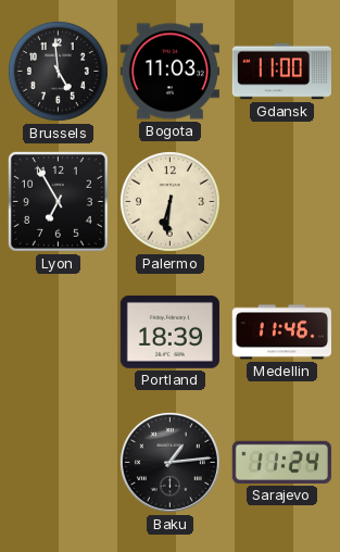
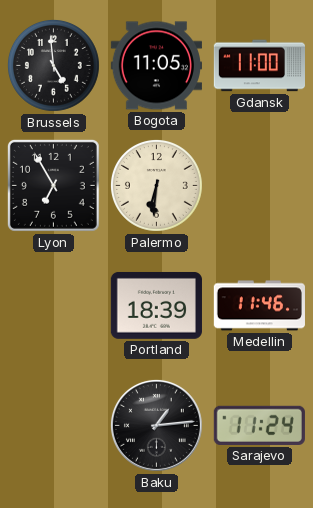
Bogota: 11:03 -> 11:05
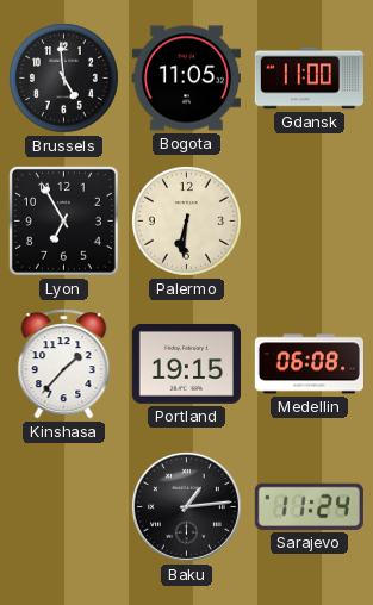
Kinshasa: none -> 1:37
Portland: 18:39 -> 19:15
Medellin: 11:46 -> 06:08
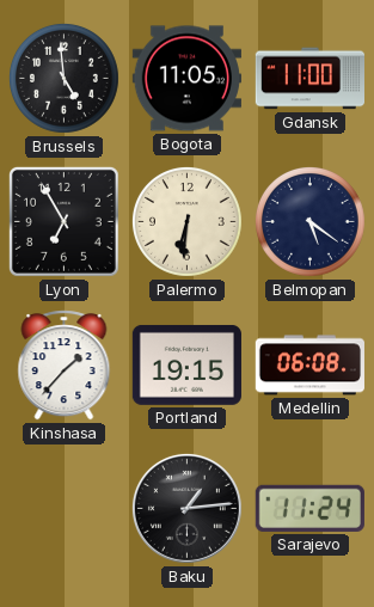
Belmopan: none -> 5:21
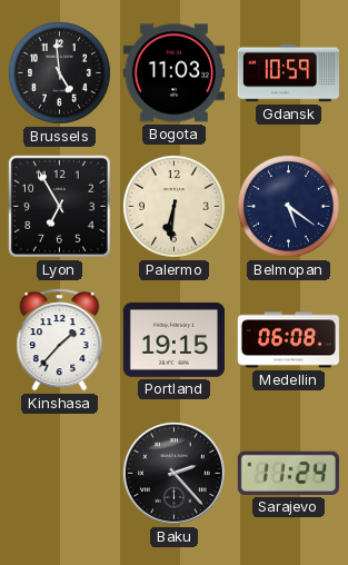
Bogota: 11:05 -> 11:03
Gdansk: 11:00 -> 10:59
Baku: 1:14 -> 2:23
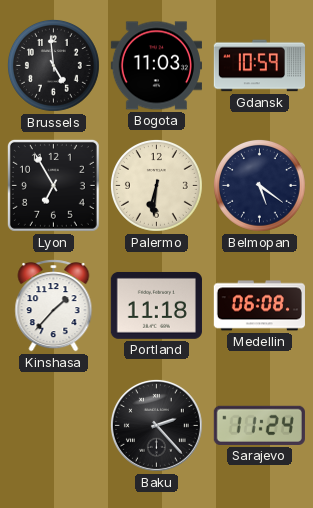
Portland: 19:15 -> 11:18
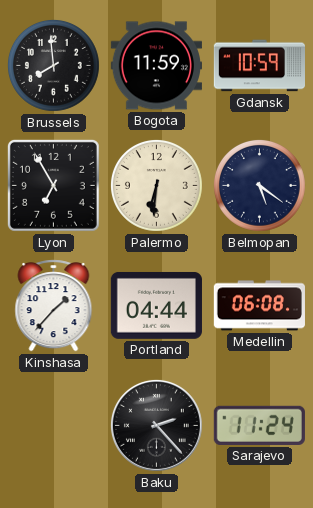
Brussels: 4:59 -> 7:59
Bogota: 11:03 -> 11:59
Portland: 11:18 -> 04:44
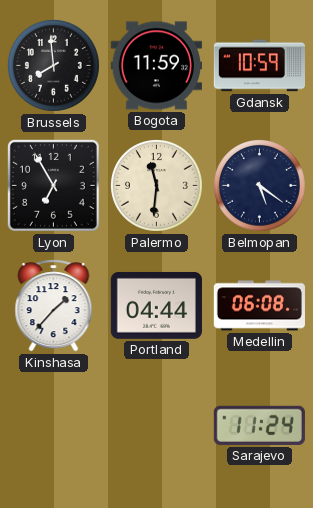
Palermo: 6:31 -> 11:31
Baku: 2:23 -> none
